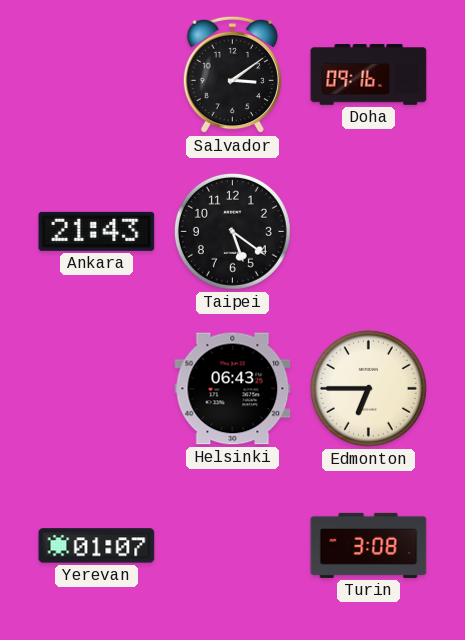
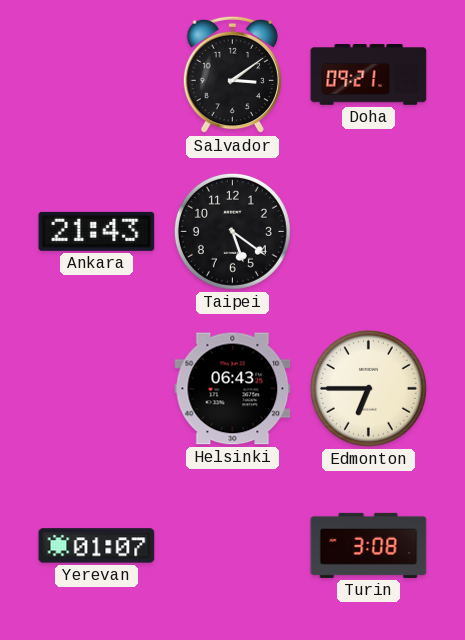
Doha: 09:16 -> 09:21
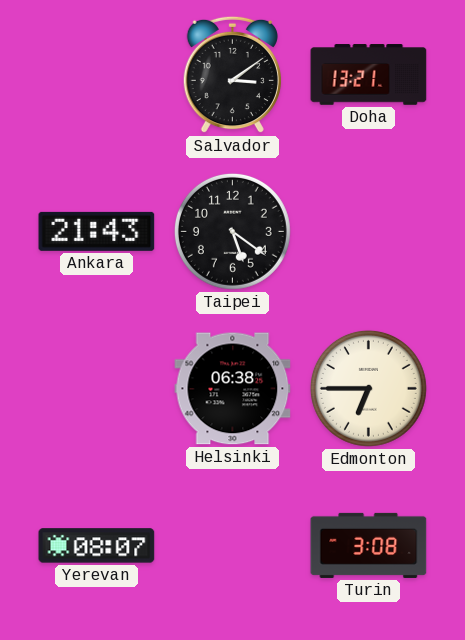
Doha: 09:21 -> 13:21
Helsinki: 06:43 -> 06:38
Yerevan: 01:07 -> 08:07
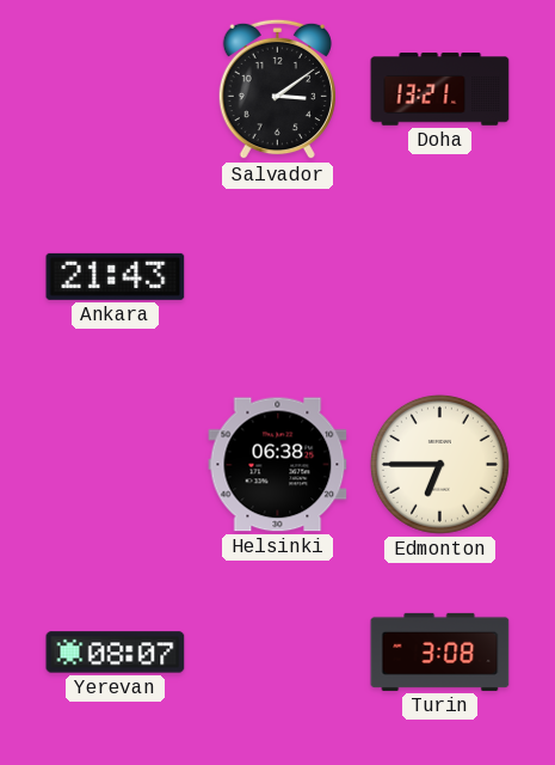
Taipei: 5:21 -> none
